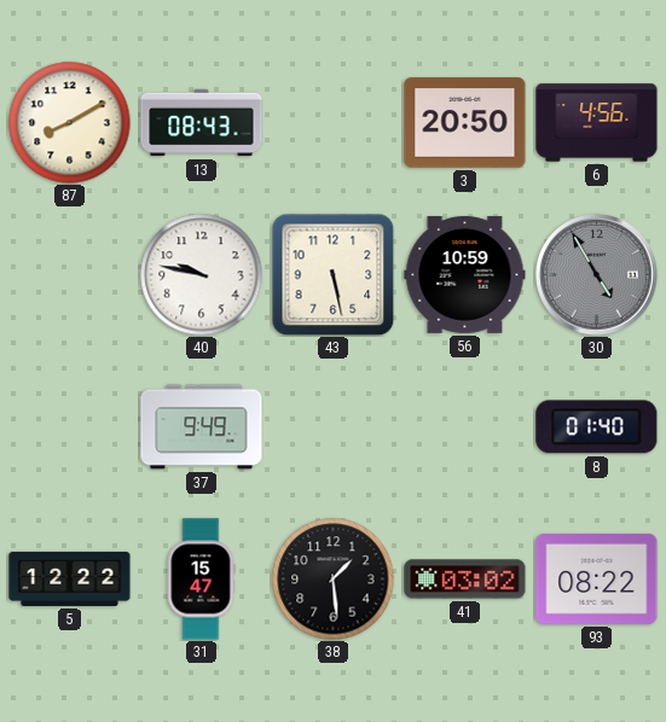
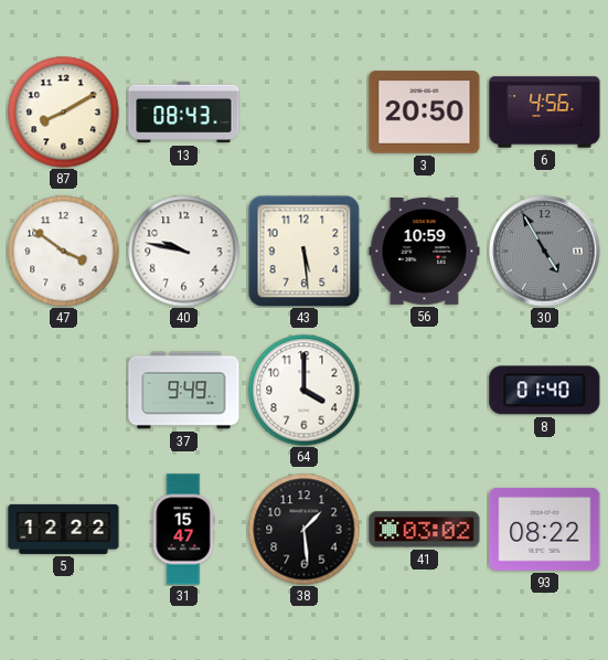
47: none -> 3:51
43: 5:28 -> 5:29
64: none -> 4:00
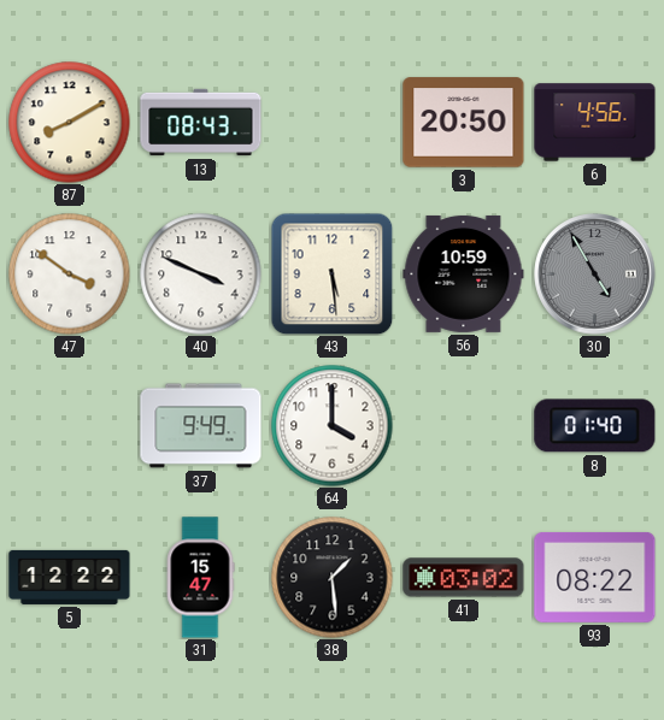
40: 9:47 -> 3:49
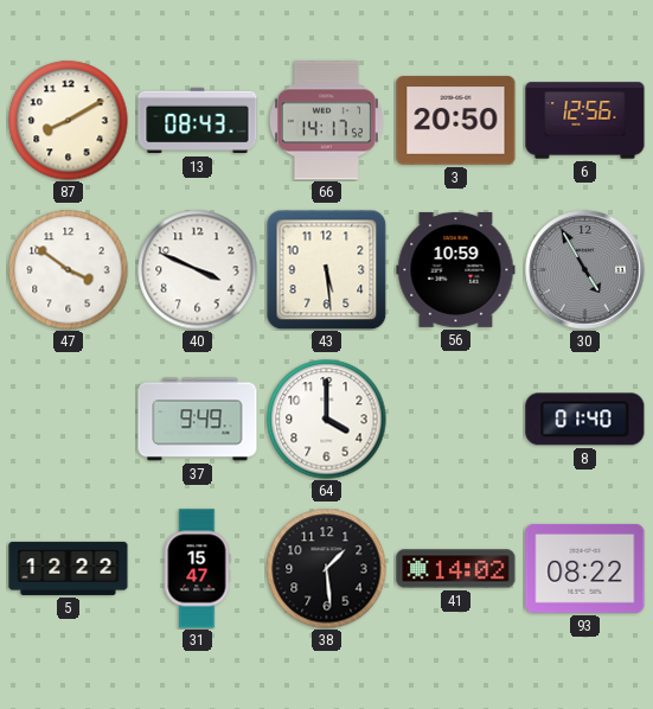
66: none -> 14:17
6: 4:56 -> 12:56
41: 03:02 -> 14:02
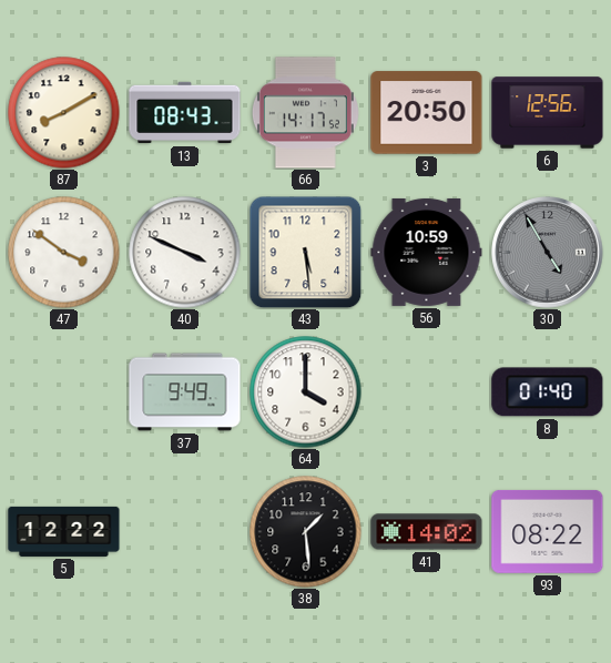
31: 15:47 -> none
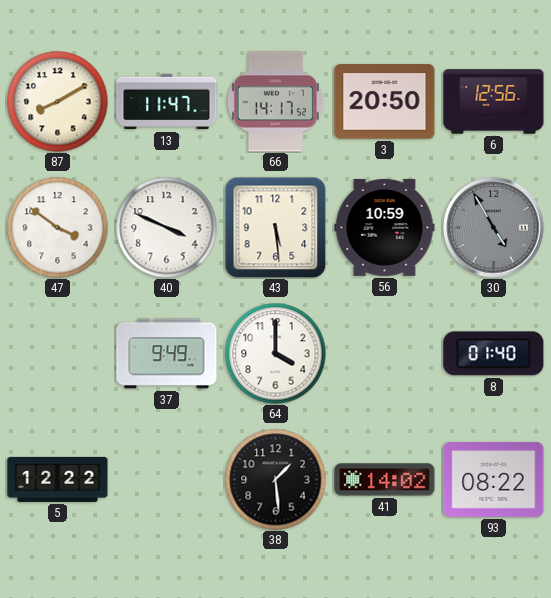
13: 08:43 -> 11:47
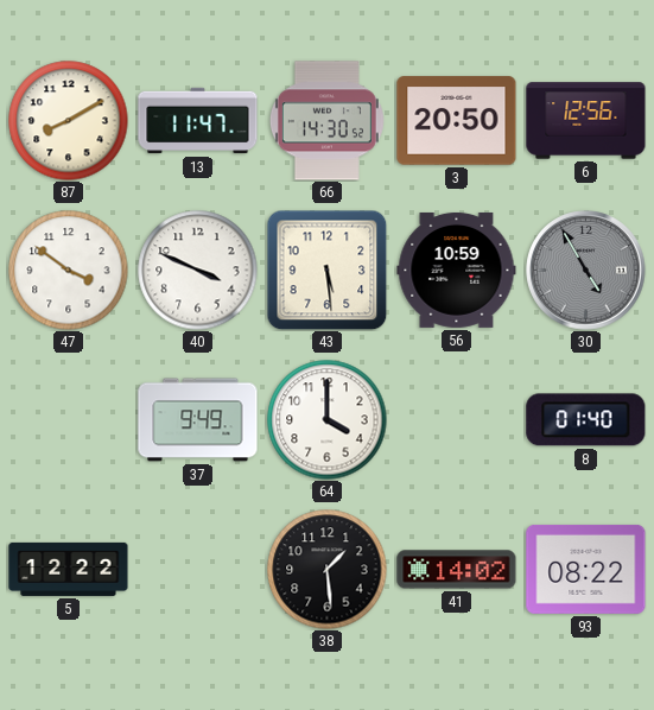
66: 14:17 -> 14:30
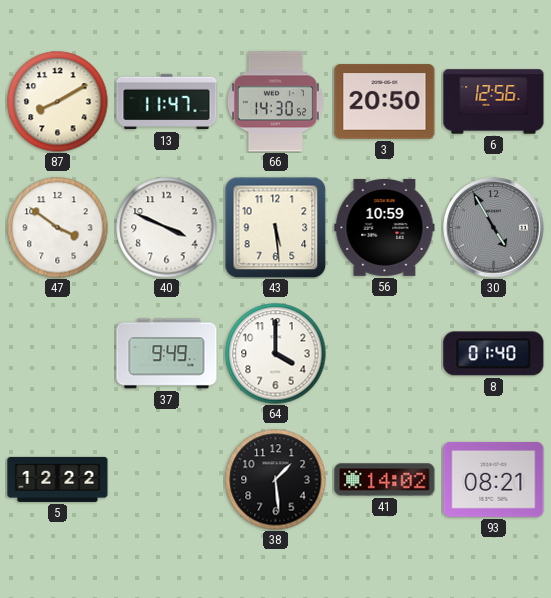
93: 08:22 -> 08:21
